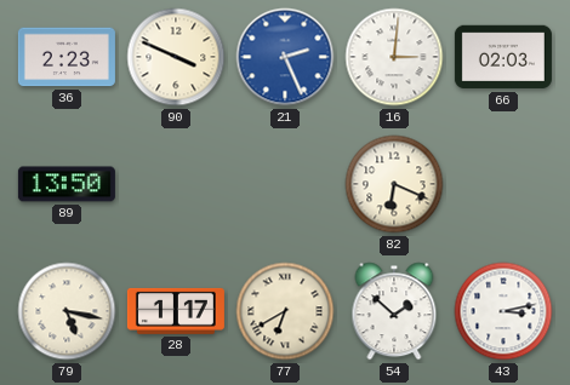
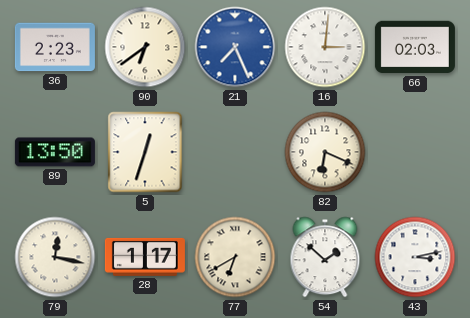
90: 3:49 -> 6:39
21: 2:26 -> 7:26
5: none -> 12:33
79: 5:17 -> 12:17
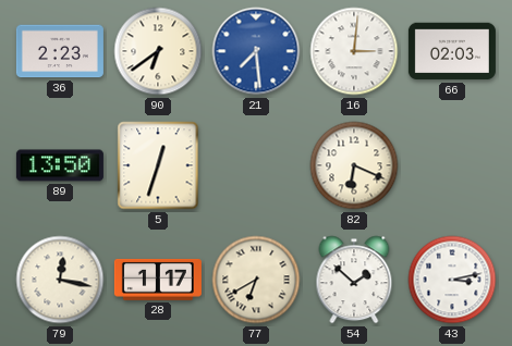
21: 7:26 -> 7:29
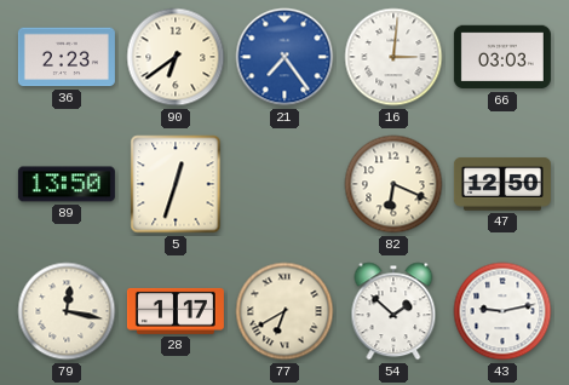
21: 7:29 -> 7:24
66: 02:03 -> 03:03
47: none -> 12:50
43: 3:13 -> 9:13
